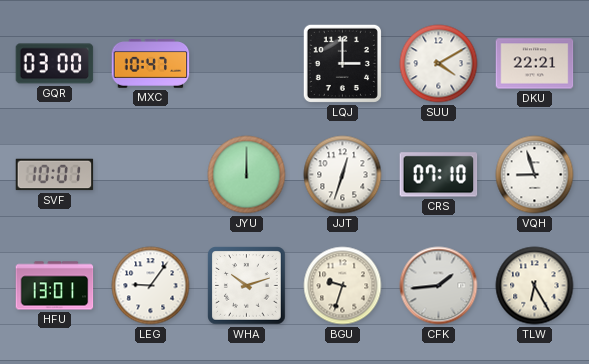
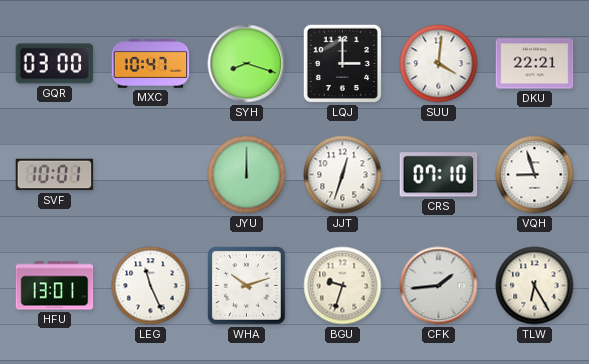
SYH: none -> 8:18
SUU: 4:10 -> 4:01
LEG: 9:06 -> 11:26
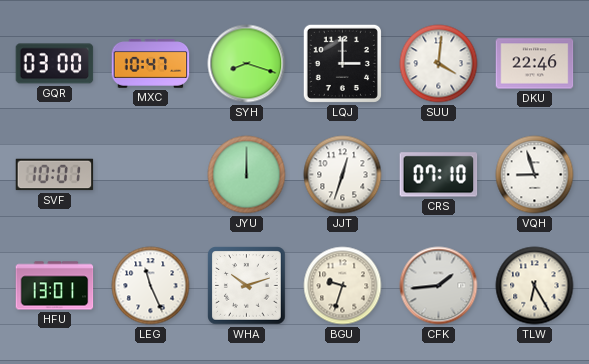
DKU: 22:21 -> 22:46
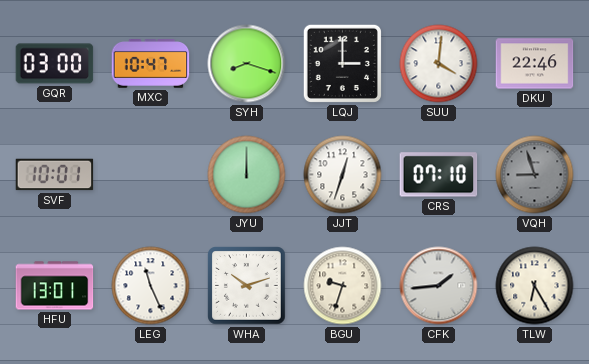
VQH dial: white -> grey
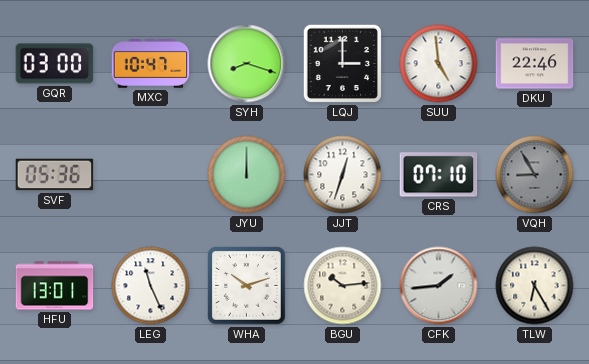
SUU: 4:01 -> 4:59
SVF: 10:01 -> 05:36
VQH: 8:57 -> 8:55
BGU: 9:33 -> 10:14
